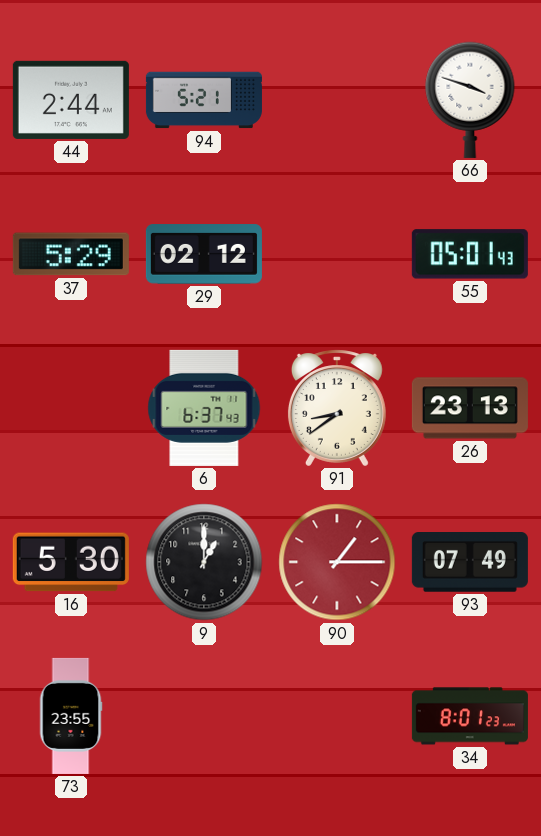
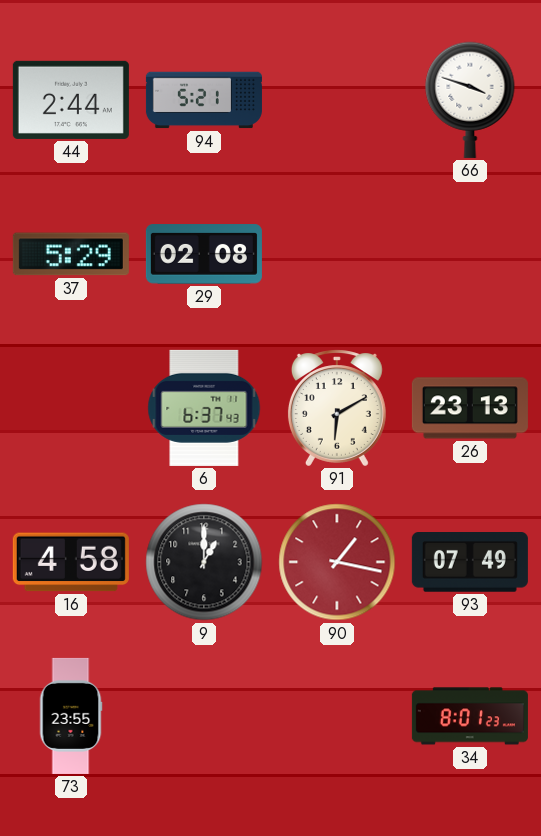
29: 02:12 -> 02:08
55: 05:01 -> none
91: 8:39 -> 6:10
16: 5:30 -> 4:58
90: 1:15 -> 1:17
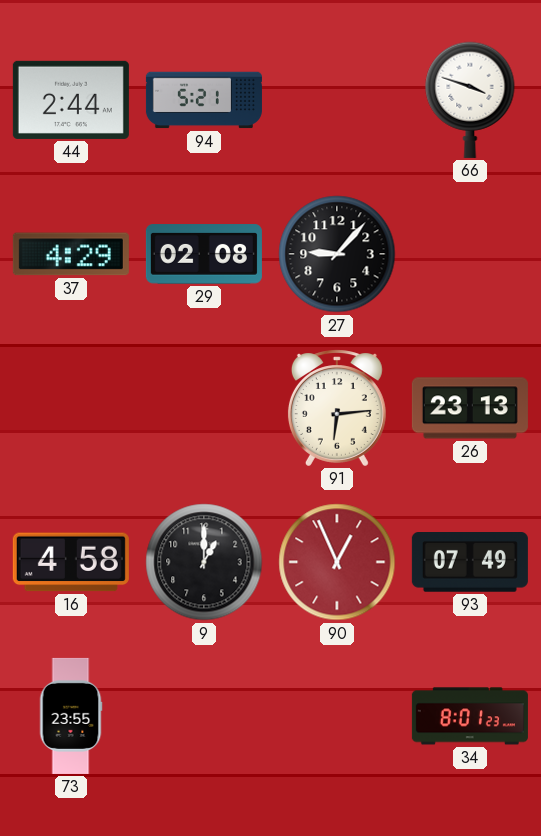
37: 5:29 -> 4:29
27: none -> 9:07
6: 6:37 -> none
91: 6:10 -> 6:14
90: 1:17 -> 12:56
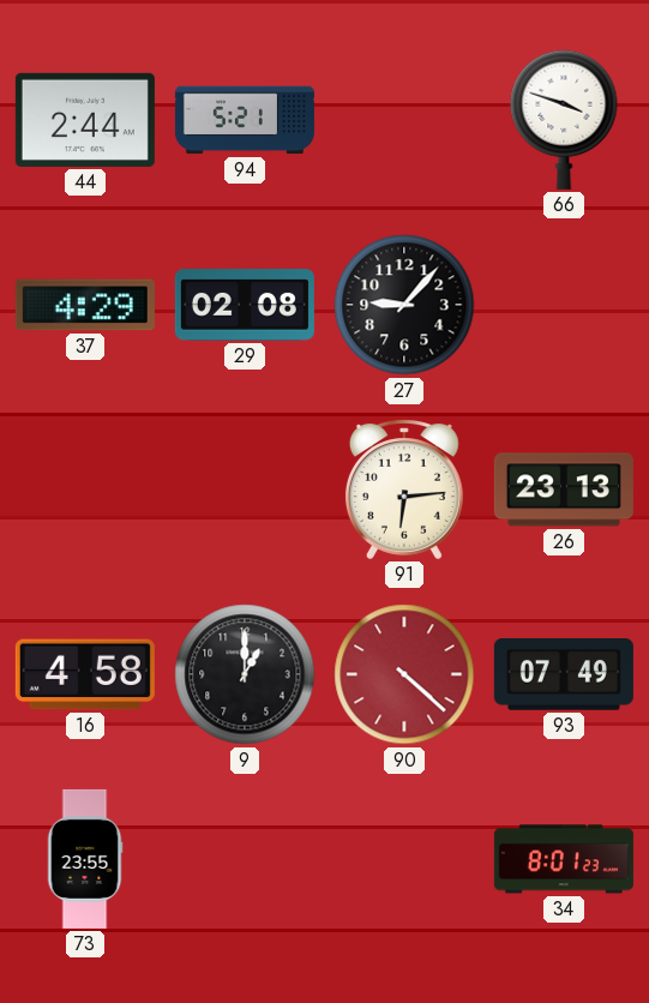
90: 12:56 -> 4:22
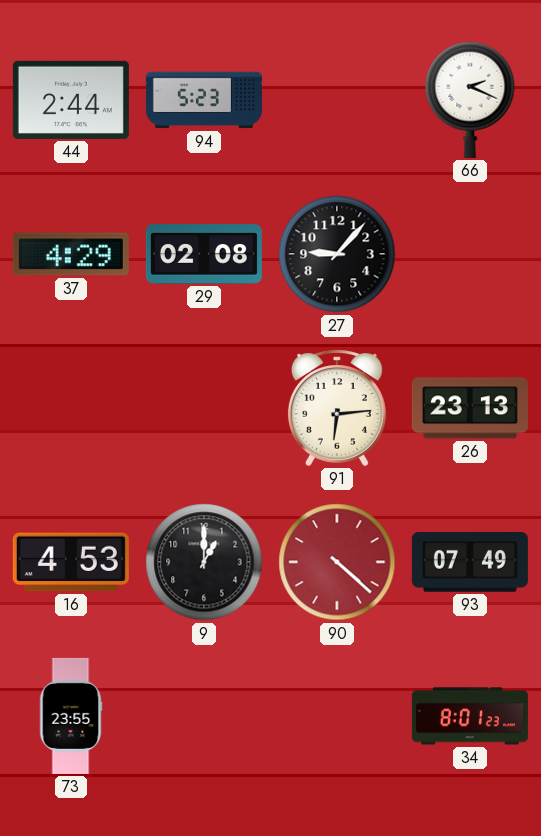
94: 5:21 -> 5:23
66: 3:48 -> 2:19
16: 4:58 -> 4:53
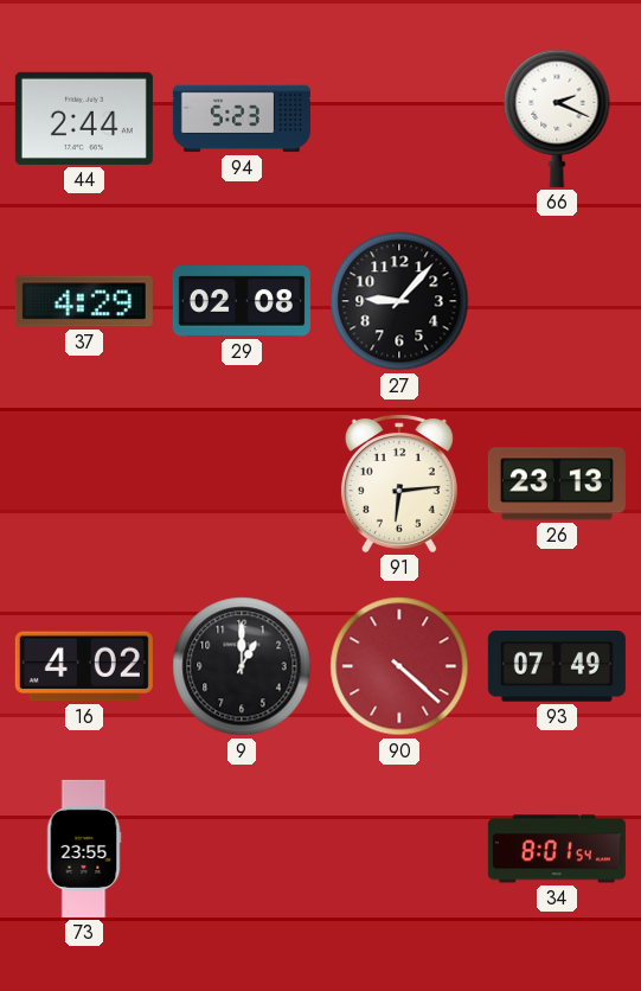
16: 4:53 -> 4:02
34: 8:01:23 -> 8:01:54
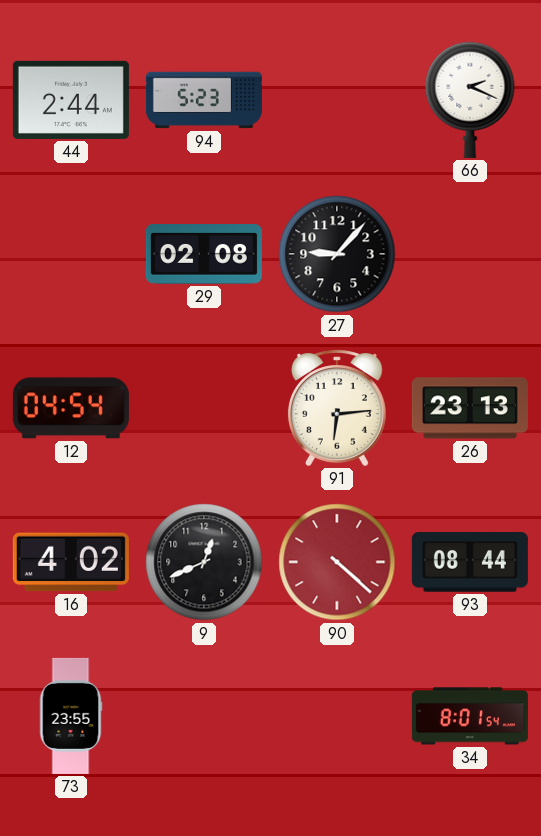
37: 4:29 -> none
12: none -> 04:54
9: 1:00 -> 12:41
93: 07:49 -> 08:44
